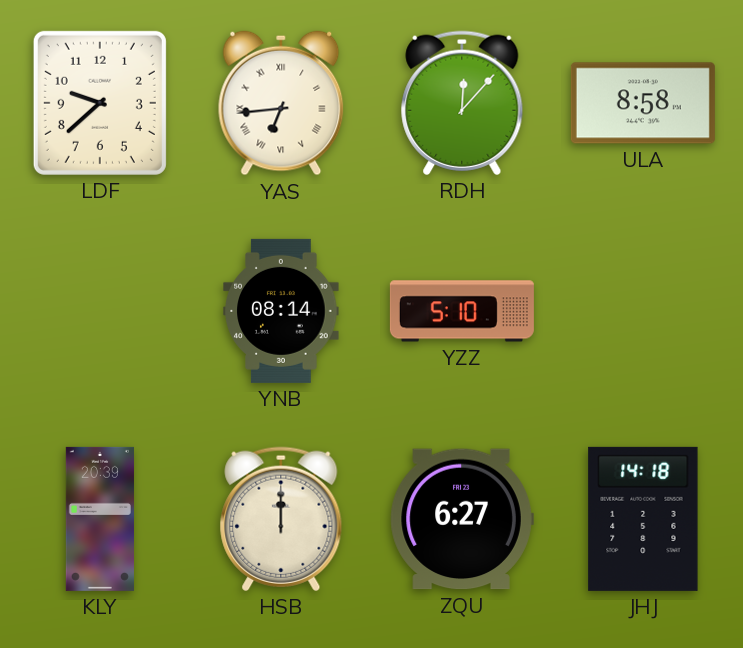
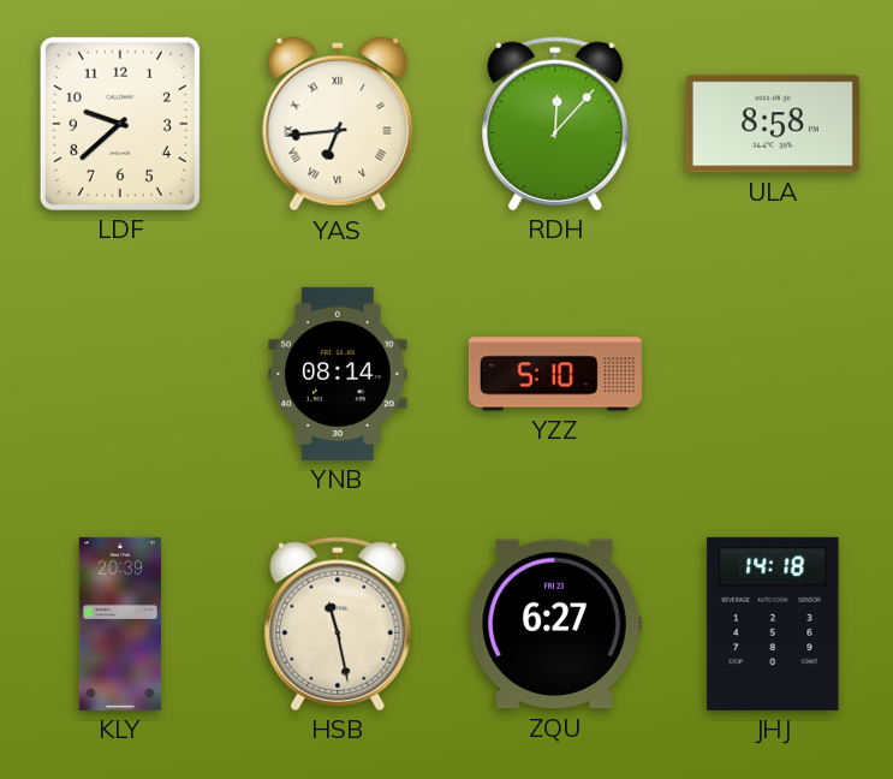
HSB: 12:00 -> 11:28
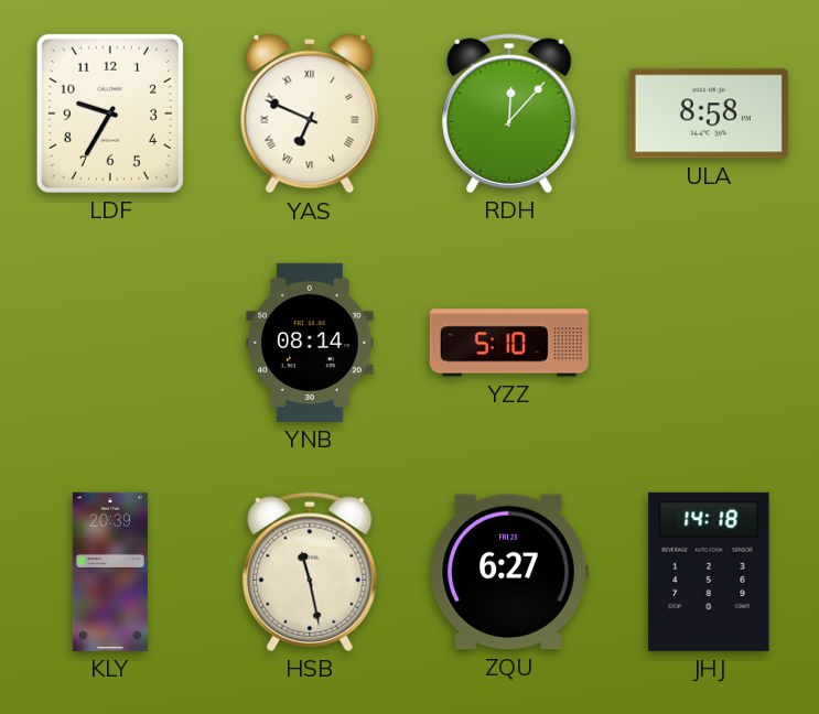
LDF: 9:38 -> 9:35
YAS: 6:44 -> 6:49
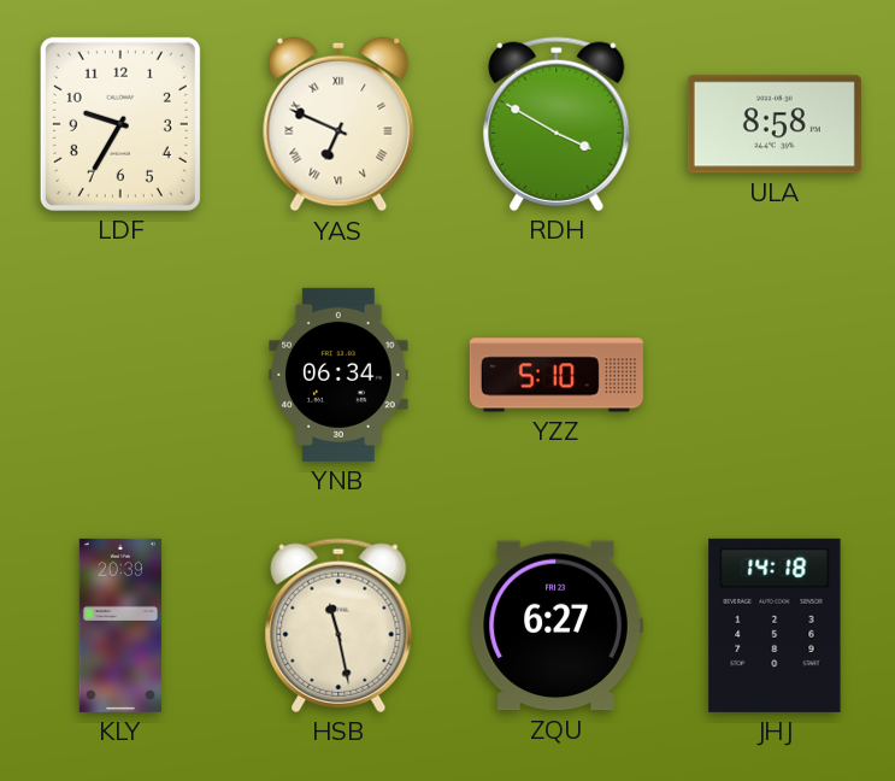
RDH: 12:07 -> 3:50
YNB: 08:14 -> 06:34
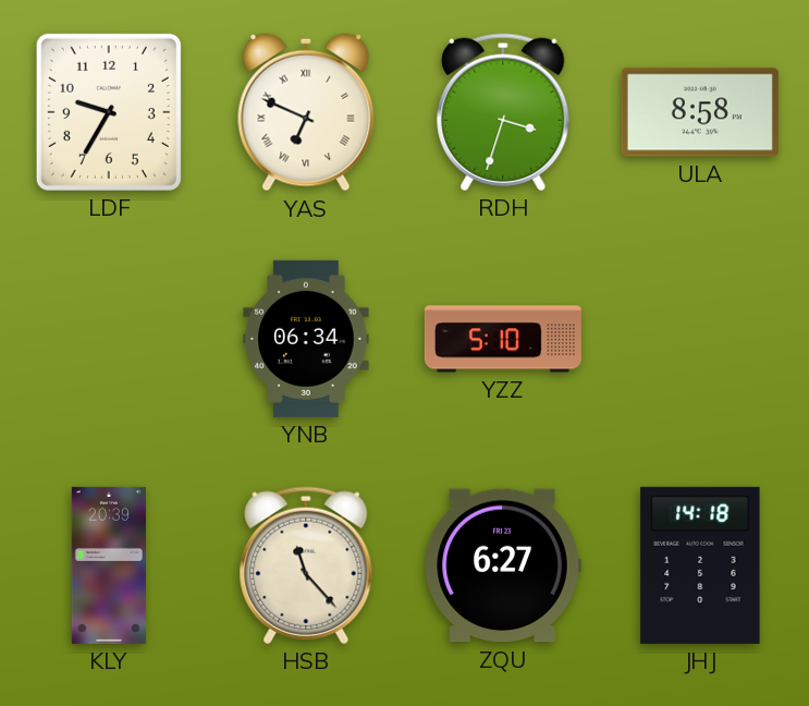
RDH: 3:50 -> 3:33
HSB: 11:28 -> 11:23
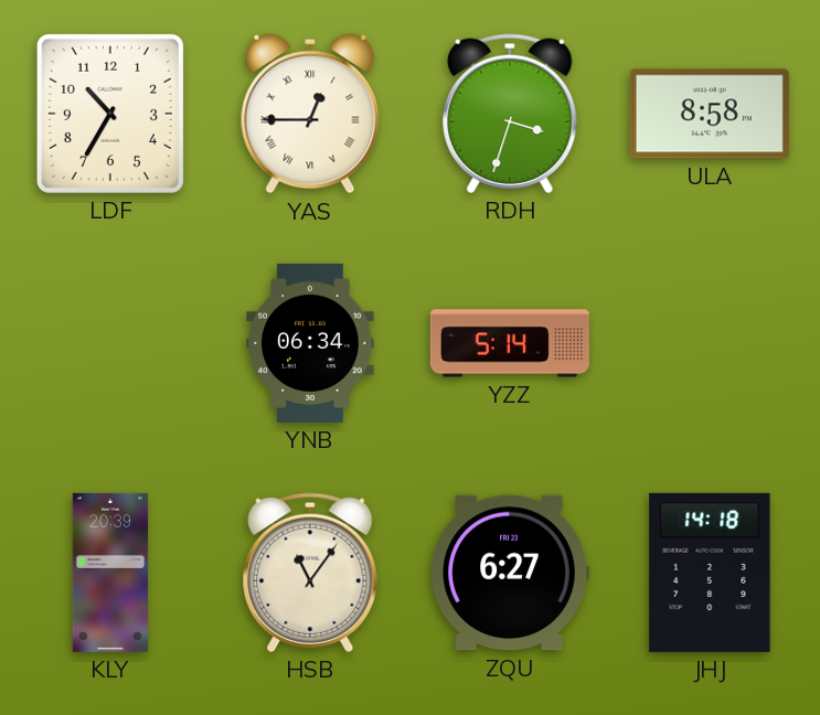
LDF: 9:35 -> 10:35
YAS: 6:49 -> 12:45
YZZ: 5:10 -> 5:14
HSB: 11:23 -> 11:06
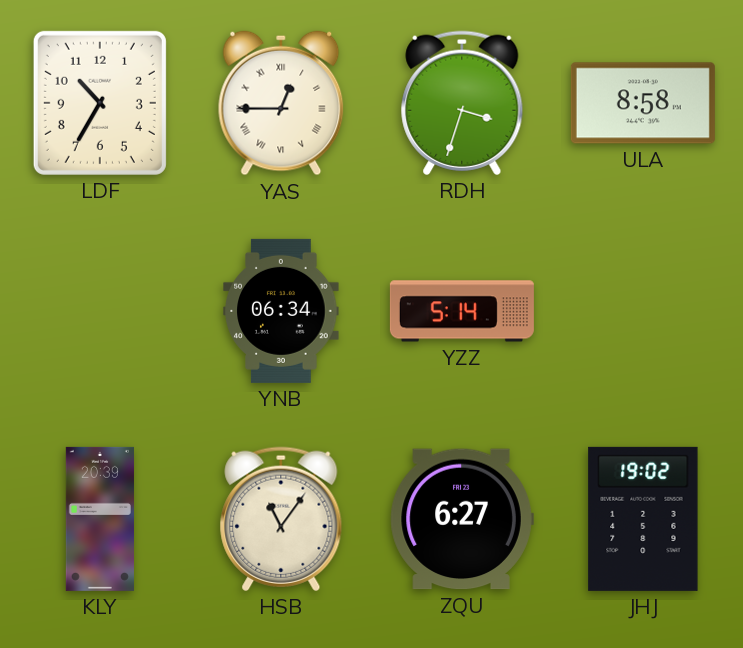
JHJ: 14:18 -> 19:02
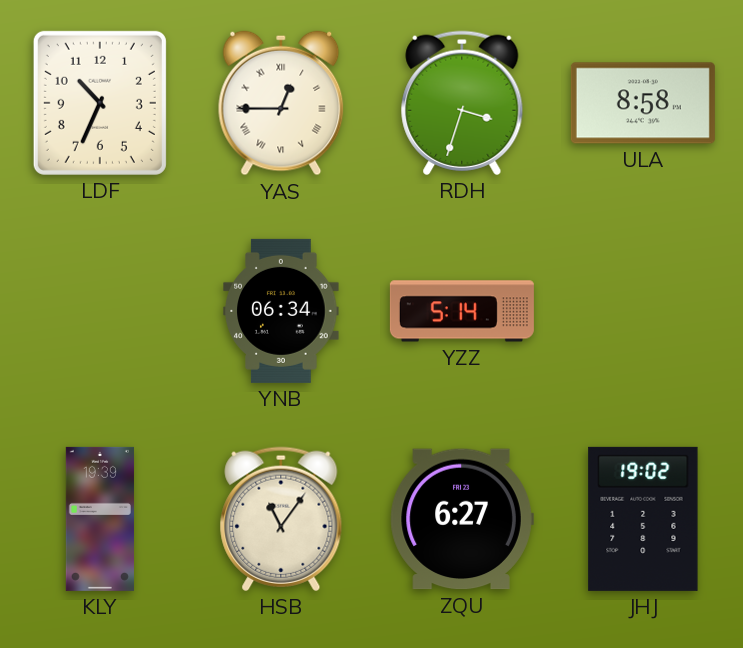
LDF: 10:35 -> 10:34
KLY: 20:39 -> 19:39
